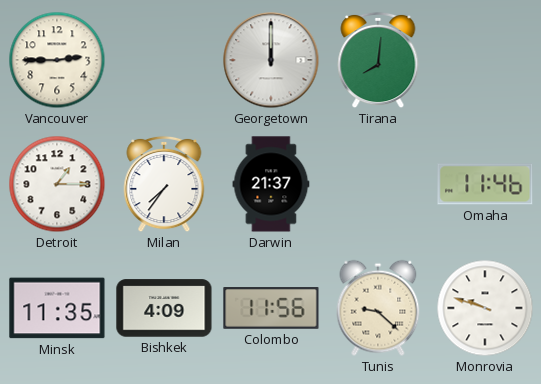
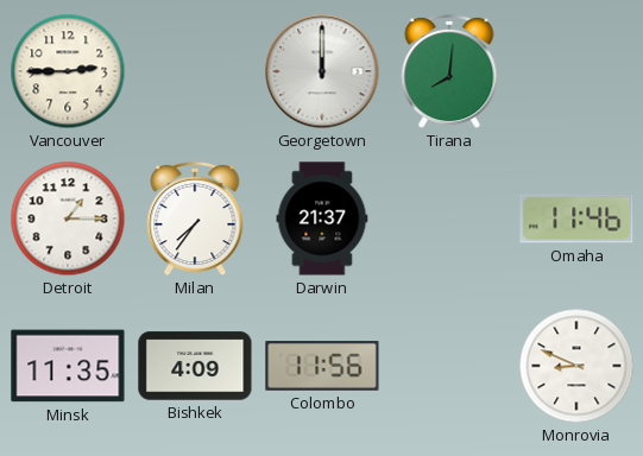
Tunis: 9:22 -> none
Monrovia: 9:48 -> 8:49
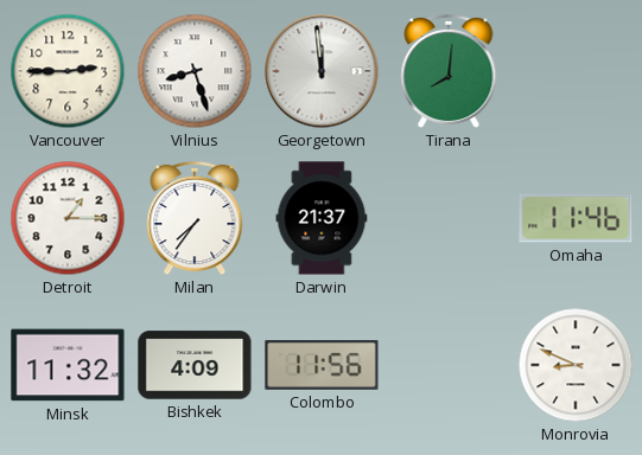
Vilnius: none -> 8:27
Georgetown: 12:00 -> 11:59
Minsk: 11:35 -> 11:32
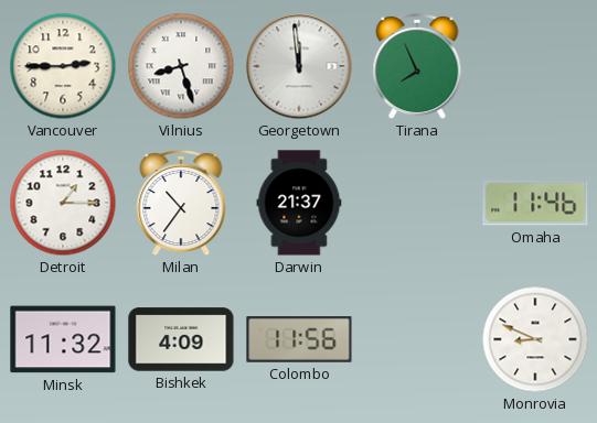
Tirana: 8:01 -> 7:56
Milan: 7:36 -> 10:36
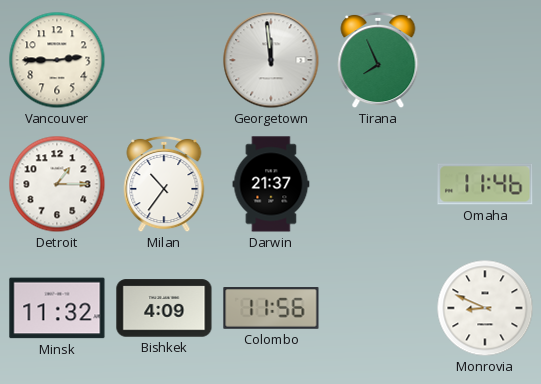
Vilnius: 8:27 -> none
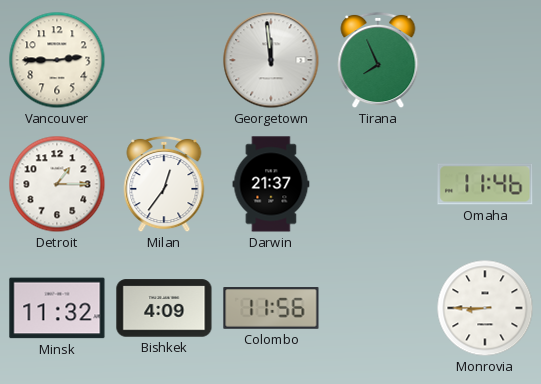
Milan: 10:36 -> 12:36
Monrovia: 8:49 -> 8:45
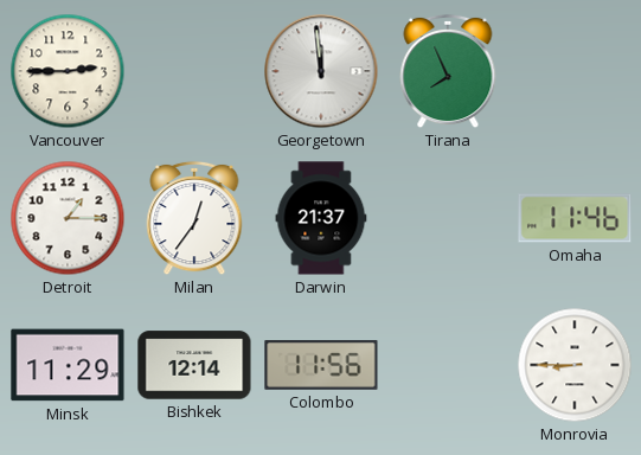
Minsk: 11:32 -> 11:29
Bishkek: 4:09 -> 12:14
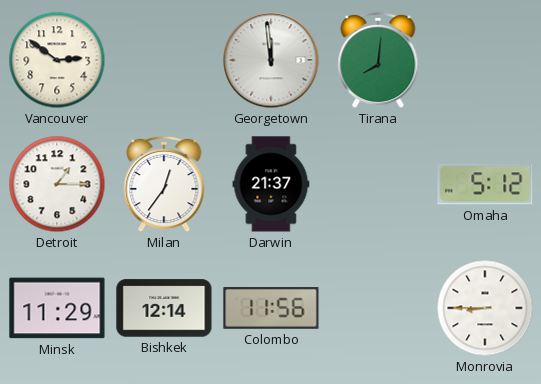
Vancouver: 2:45 -> 2:51
Tirana: 7:56 -> 8:01
Omaha: 11:46 -> 5:12
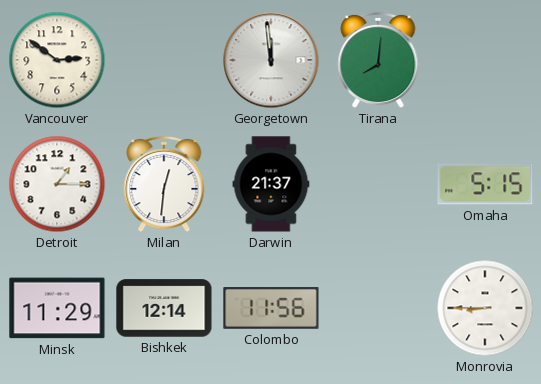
Milan: 12:36 -> 12:31
Omaha: 5:12 -> 5:15
